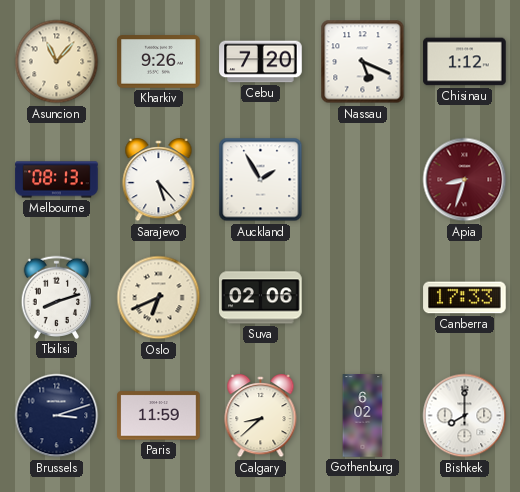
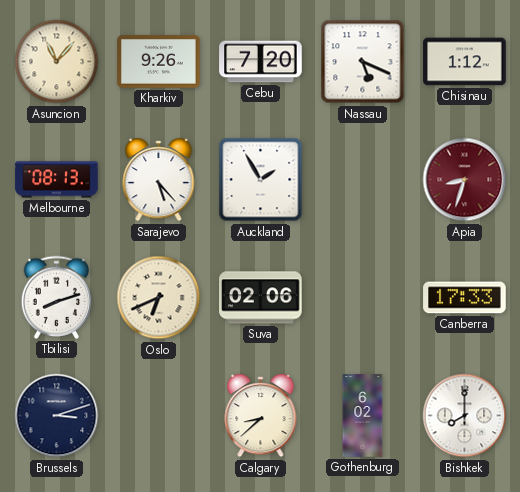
Paris: 11:59 -> none
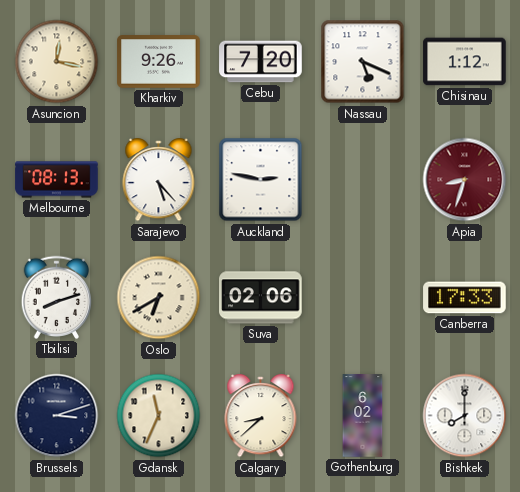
Asuncion: 11:07 -> 12:17
Auckland: 1:55 -> 2:47
Oslo: 6:41 -> 6:40
Gdansk: none -> 11:34
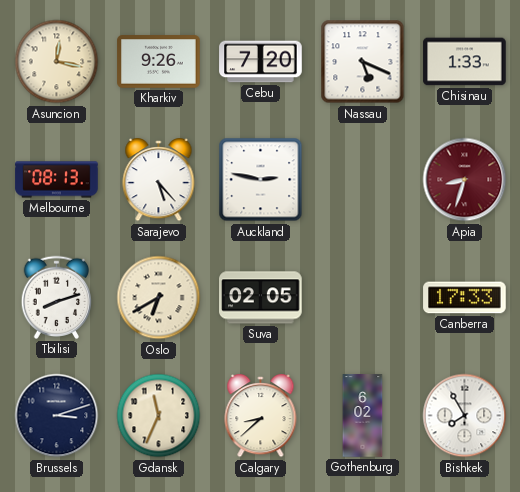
Chisinau: 1:12 -> 1:33
Suva: 02:06 -> 02:05
Bishkek: 8:00 -> 7:55
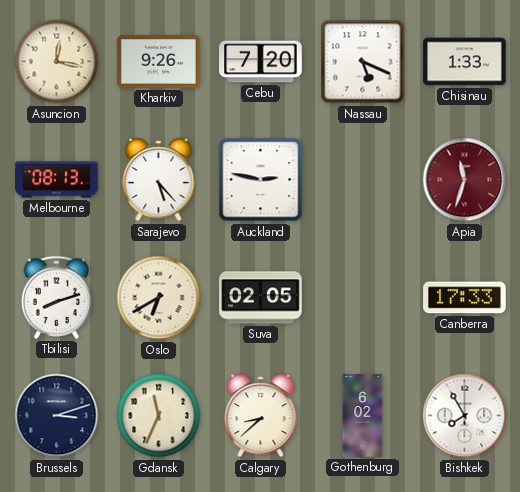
Apia: 8:33 -> 11:33
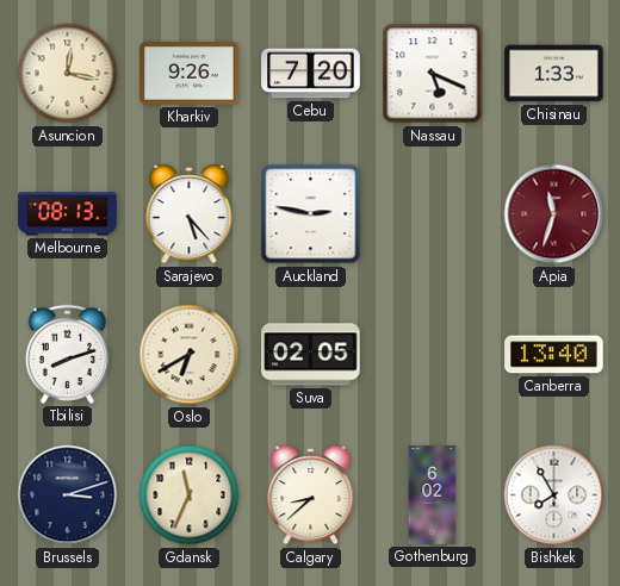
Canberra: 17:33 -> 13:40
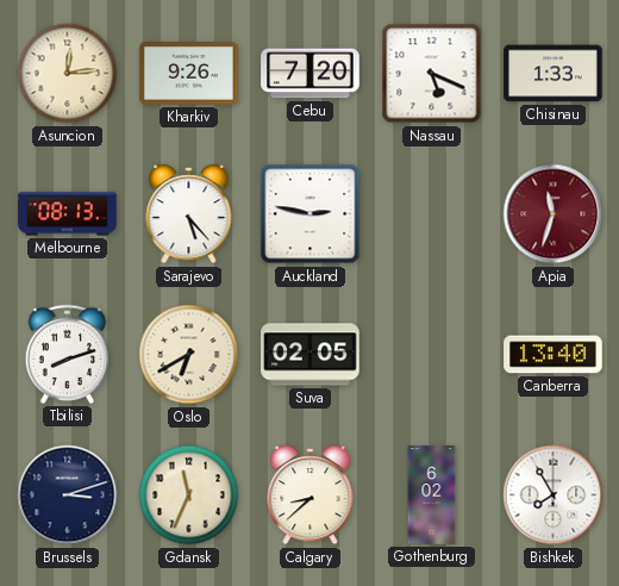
Asuncion: 12:17 -> 12:14
